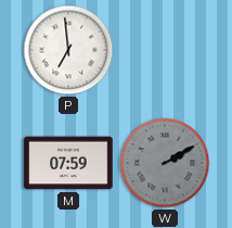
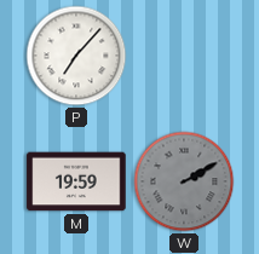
P: 6:59 -> 7:07
M: 07:59 -> 19:59
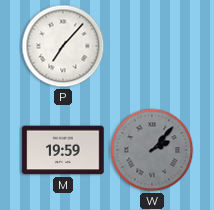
W: 2:10 -> 2:07
